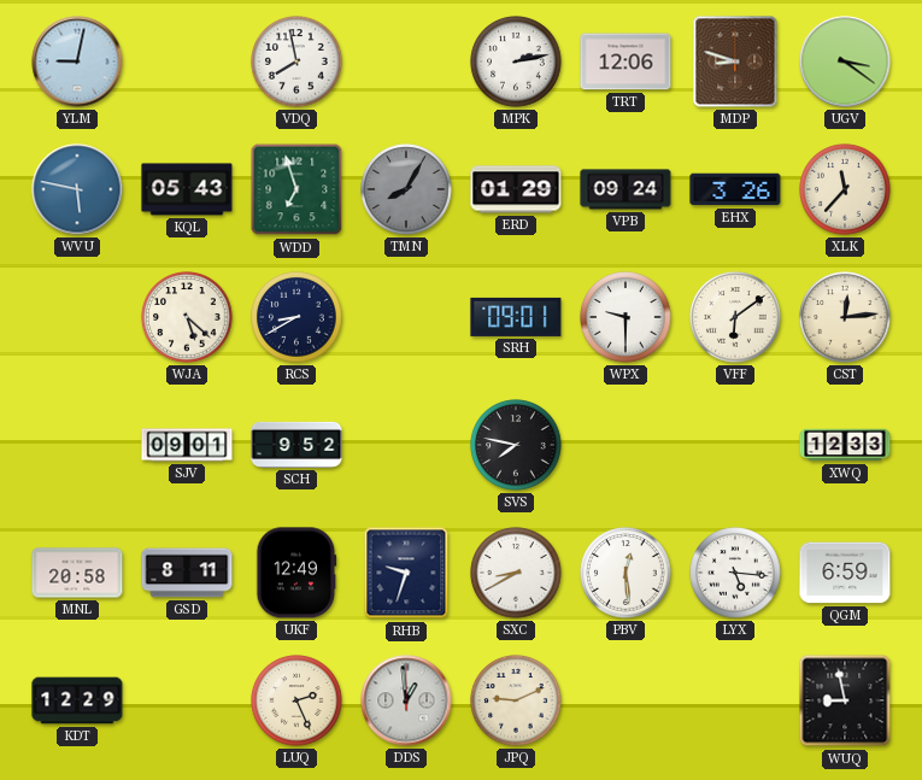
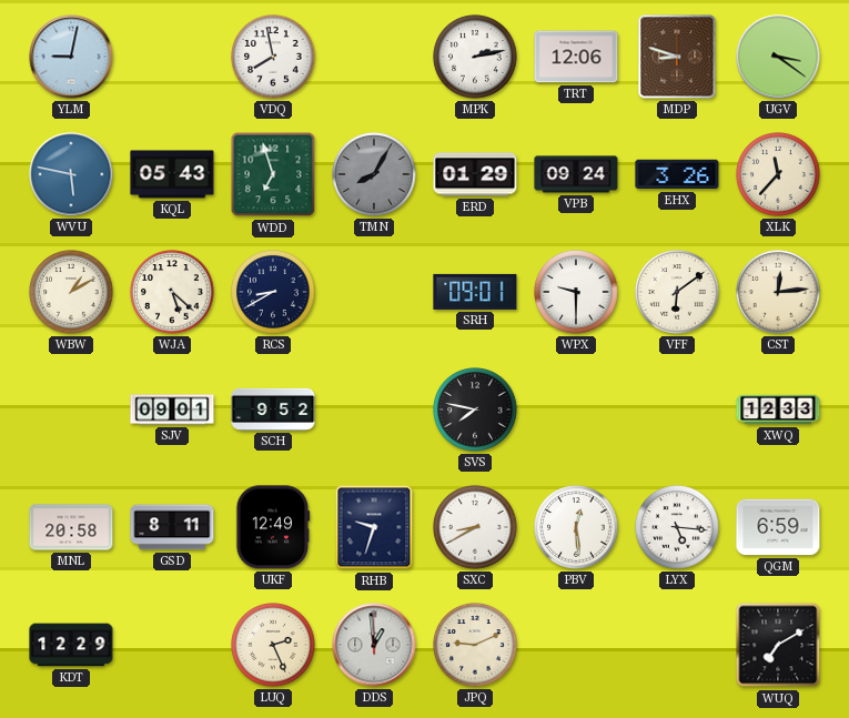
WBW: none -> 1:10
WUQ: 8:58 -> 7:10
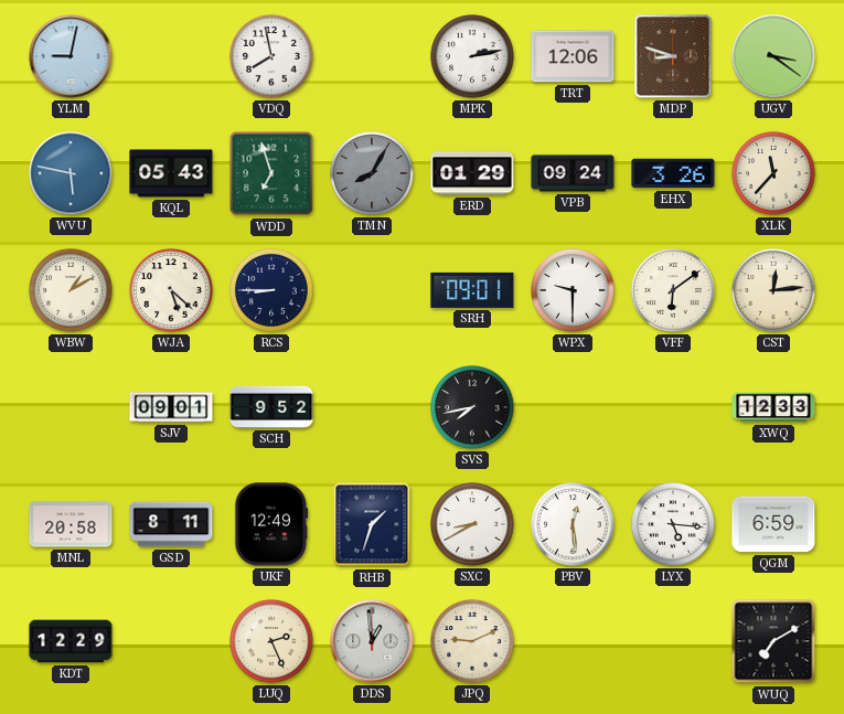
RCS: 8:40 -> 8:45
SVS: 7:47 -> 7:43
RHB: 9:33 -> 1:33
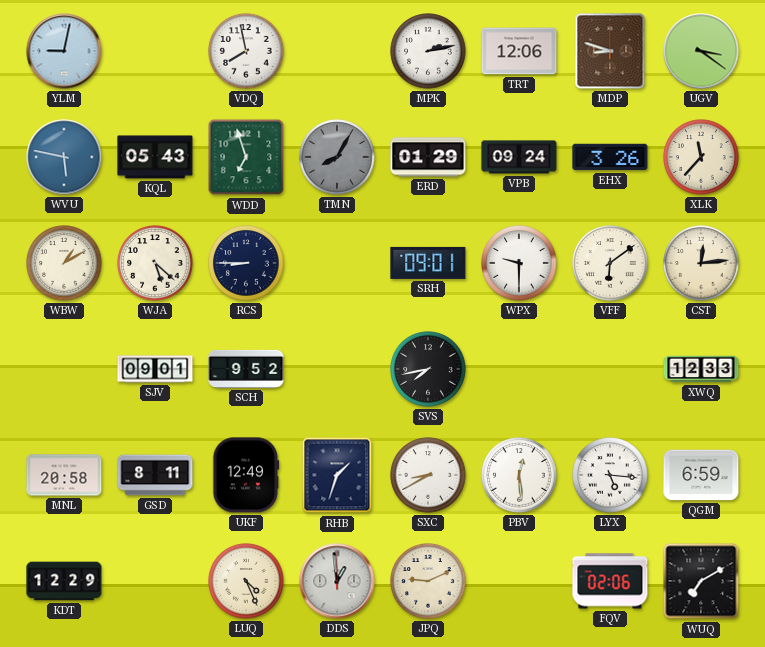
LUQ: 2:26 -> 4:26
FQV: none -> 02:06
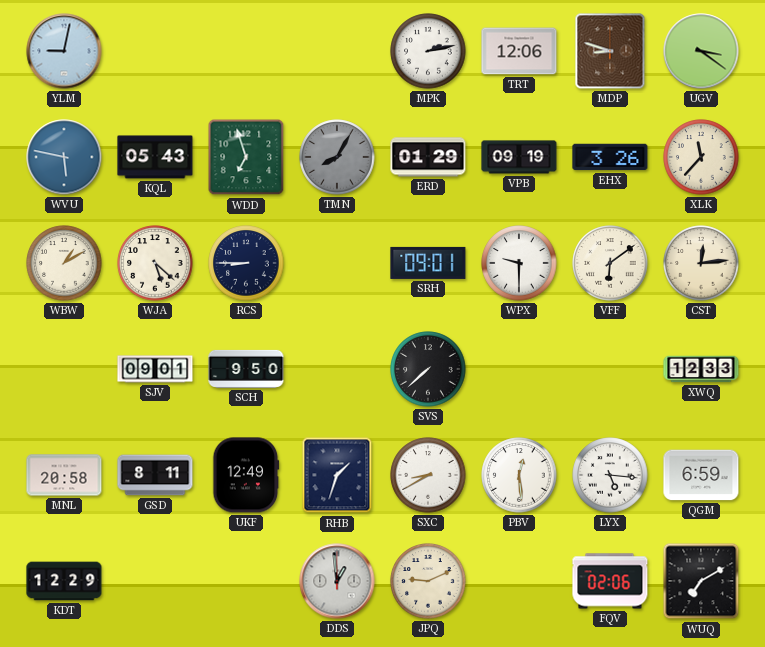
VDQ: 7:58 -> none
VPB: 09:24 -> 09:19
SCH: 9:52 -> 9:50
SVS: 7:43 -> 7:38
LUQ: 4:26 -> none
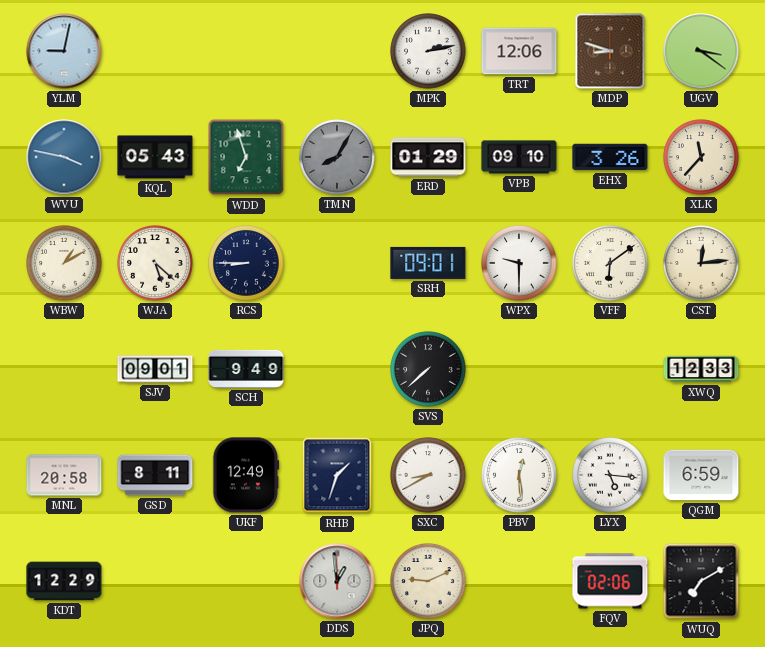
WVU: 5:47 -> 3:47
VPB: 09:19 -> 09:10
SCH: 9:50 -> 9:49
